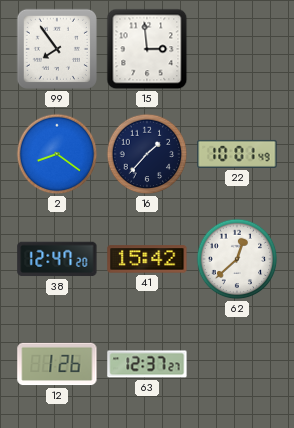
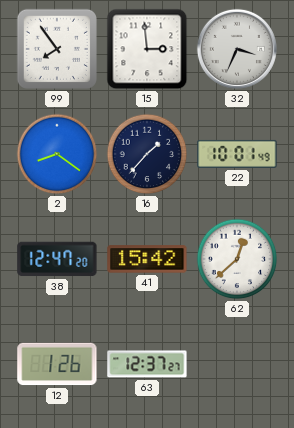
32: none -> 3:34
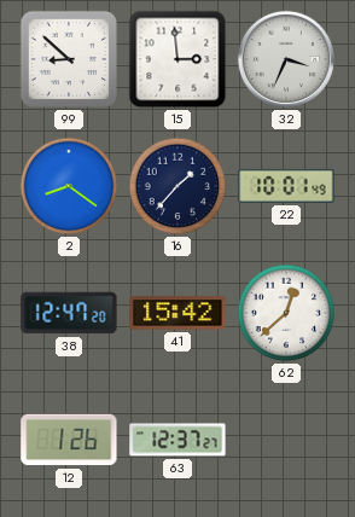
99: 7:54 -> 8:52
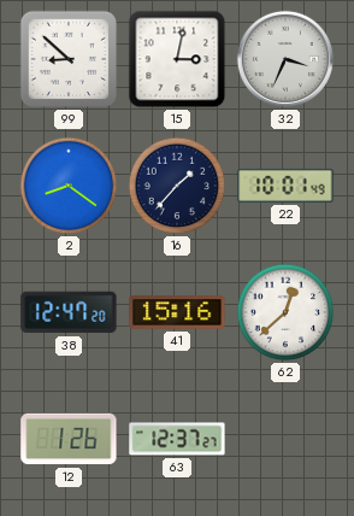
15: 2:59 -> 3:02
41: 15:42 -> 15:16
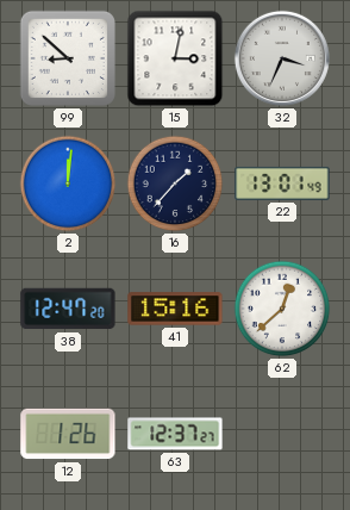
2: 8:21 -> 12:01
22: 10:01 -> 13:01
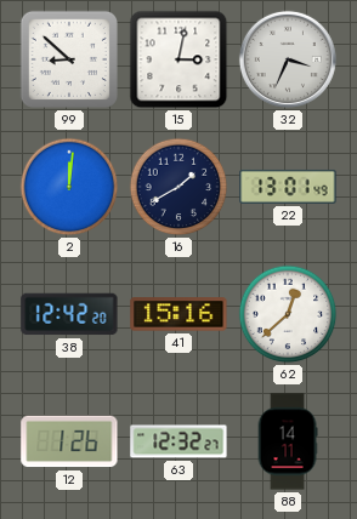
16: 1:37 -> 1:40
38: 12:47 -> 12:42
63: 12:37 -> 12:32
88: none -> 14:11
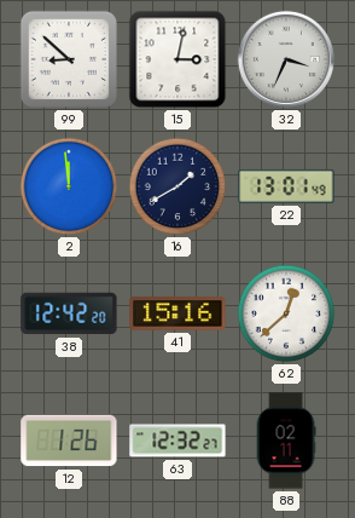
2: 12:01 -> 11:59
88: 14:11 -> 02:11
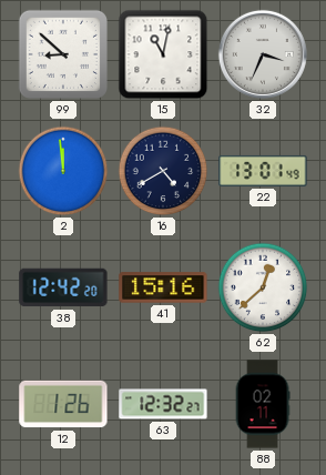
15: 3:02 -> 11:02
16: 1:40 -> 4:40
